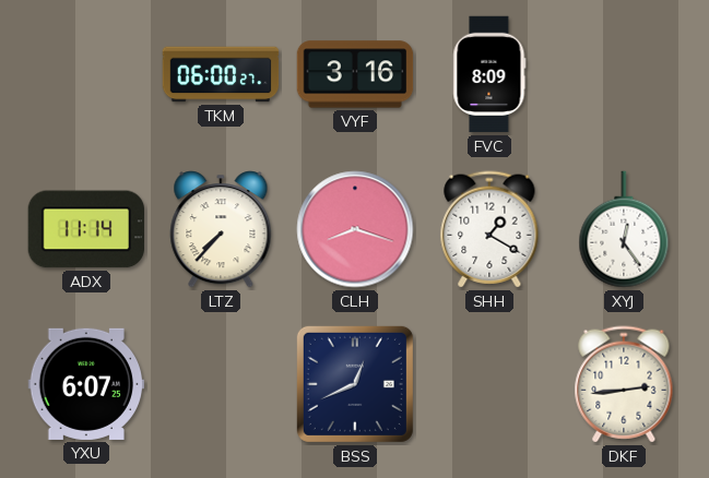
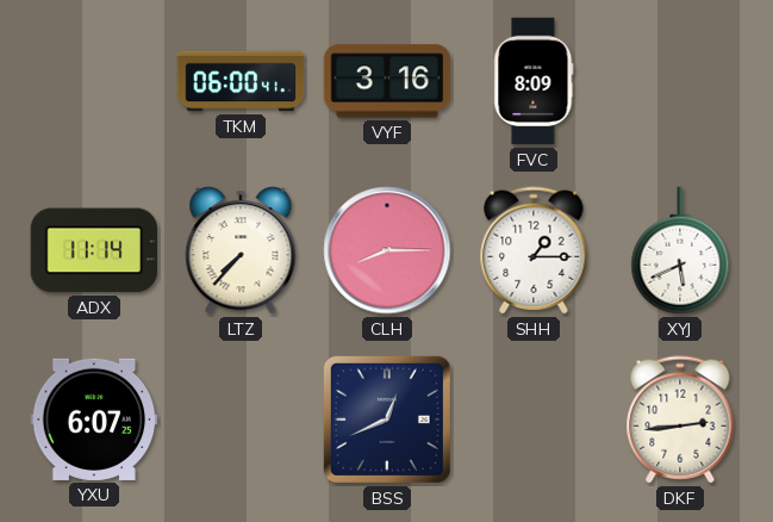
TKM: 06:00:27 -> 06:00:41
CLH: 8:18 -> 8:15
SHH: 1:20 -> 1:15
XYJ: 12:24 -> 5:41
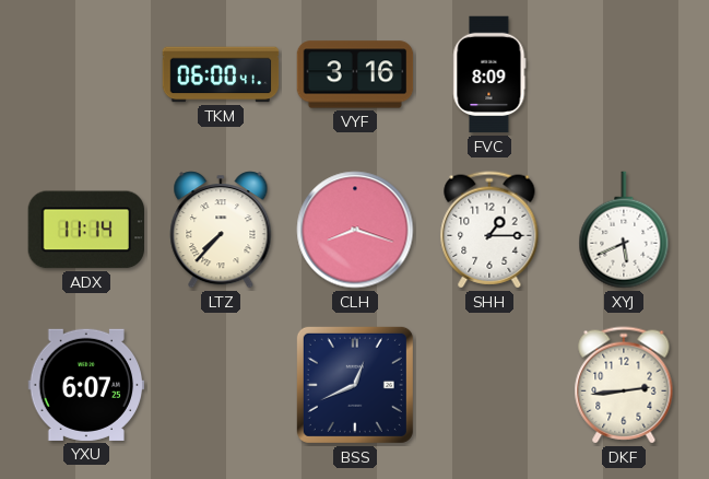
CLH: 8:15 -> 8:18
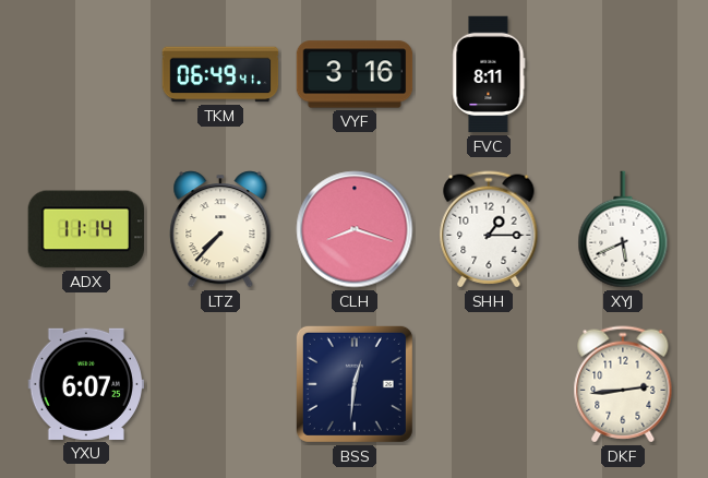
TKM: 06:00 -> 06:49
FVC: 8:09 -> 8:11
BSS: 12:41 -> 12:31
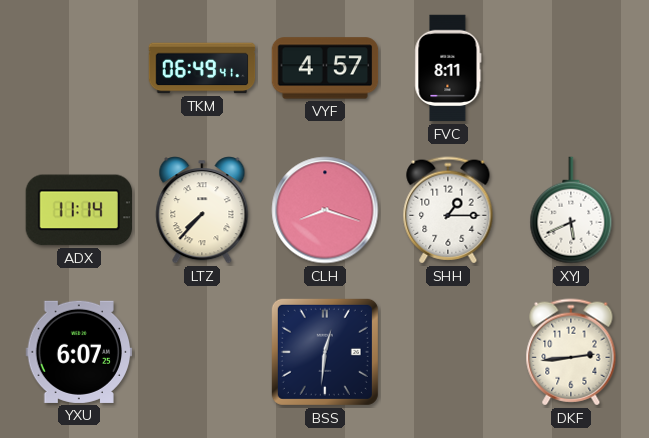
VYF: 3:16 -> 4:57
